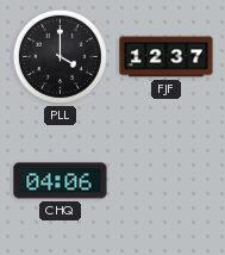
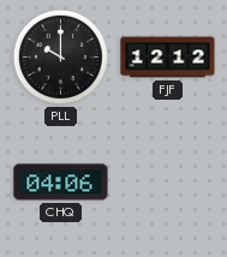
PLL: 4:00 -> 10:00
FJF: 12:37 -> 12:12
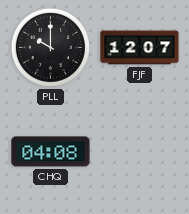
FJF: 12:12 -> 12:07
CHQ: 04:06 -> 04:08
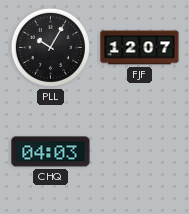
PLL: 10:00 -> 10:05
CHQ: 04:08 -> 04:03
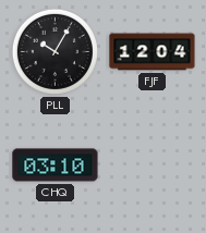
FJF: 12:07 -> 12:04
CHQ: 04:03 -> 03:10
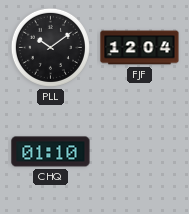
PLL: 10:05 -> 10:09
CHQ: 03:10 -> 01:10
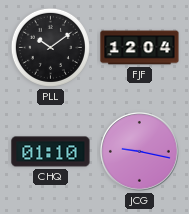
JCG: none -> 9:17
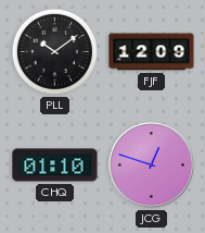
FJF: 12:04 -> 12:09
JCG: 9:17 -> 12:48
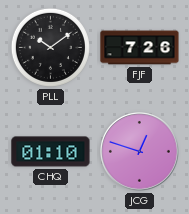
FJF: 12:09 -> 7:26
